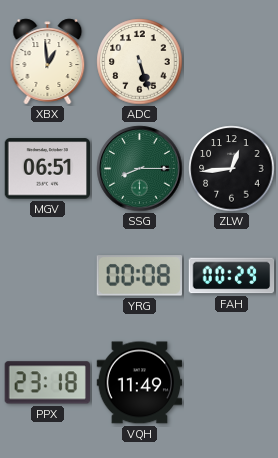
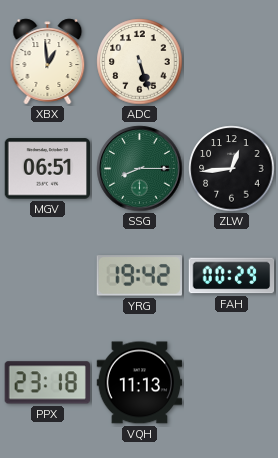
YRG: 00:08 -> 19:42
VQH: 11:49 -> 11:13
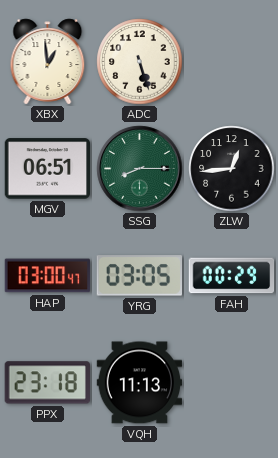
HAP: none -> 03:00
YRG: 19:42 -> 03:05
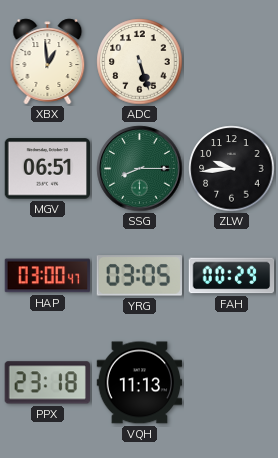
ZLW: 12:44 -> 9:44
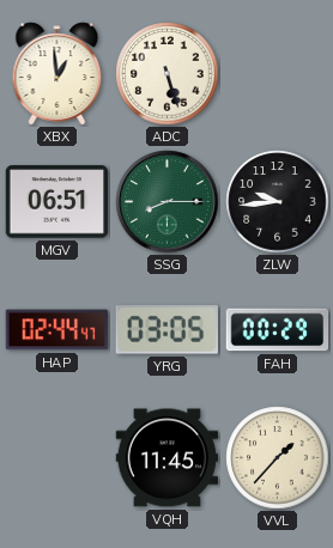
HAP: 03:00 -> 02:44
PPX: 23:18 -> none
VQH: 11:13 -> 11:45
VVL: none -> 1:37
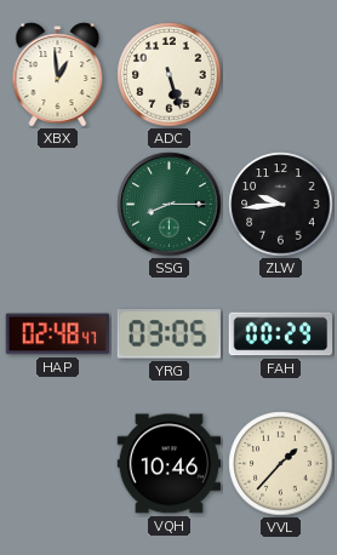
MGV: 06:51 -> none
HAP: 02:44 -> 02:48
VQH: 11:45 -> 10:46
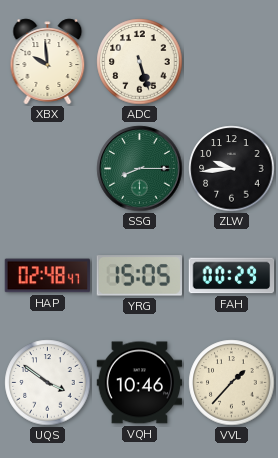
XBX: 12:59 -> 9:59
YRG: 03:05 -> 15:05
UQS: none -> 3:51
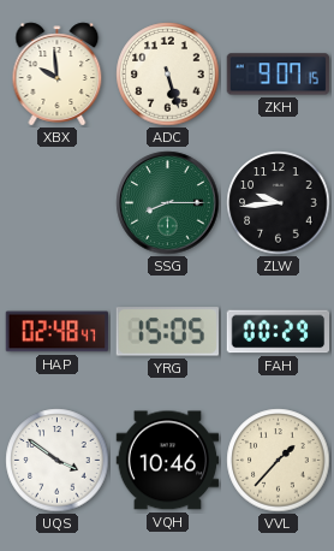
ZKH: none -> 9:07
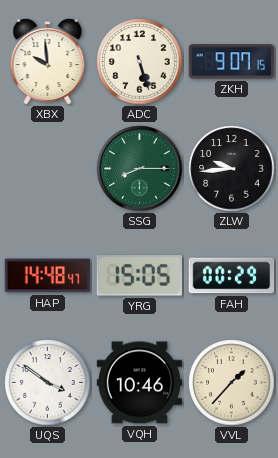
HAP: 02:48 -> 14:48
